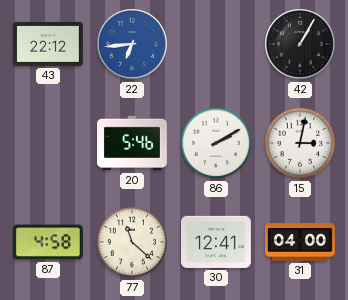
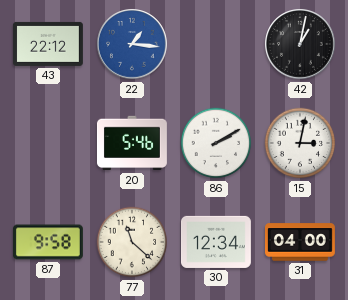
22: 6:44 -> 1:16
42: 1:05 -> 1:02
87: 4:58 -> 9:58
30: 12:41 -> 12:34
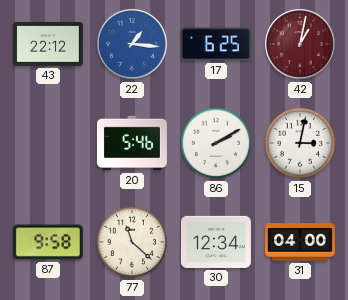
17: none -> 6:25
42 dial: black -> burgundy
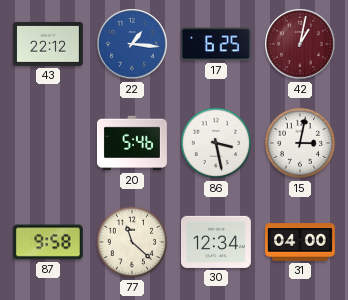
86: 2:10 -> 3:28
